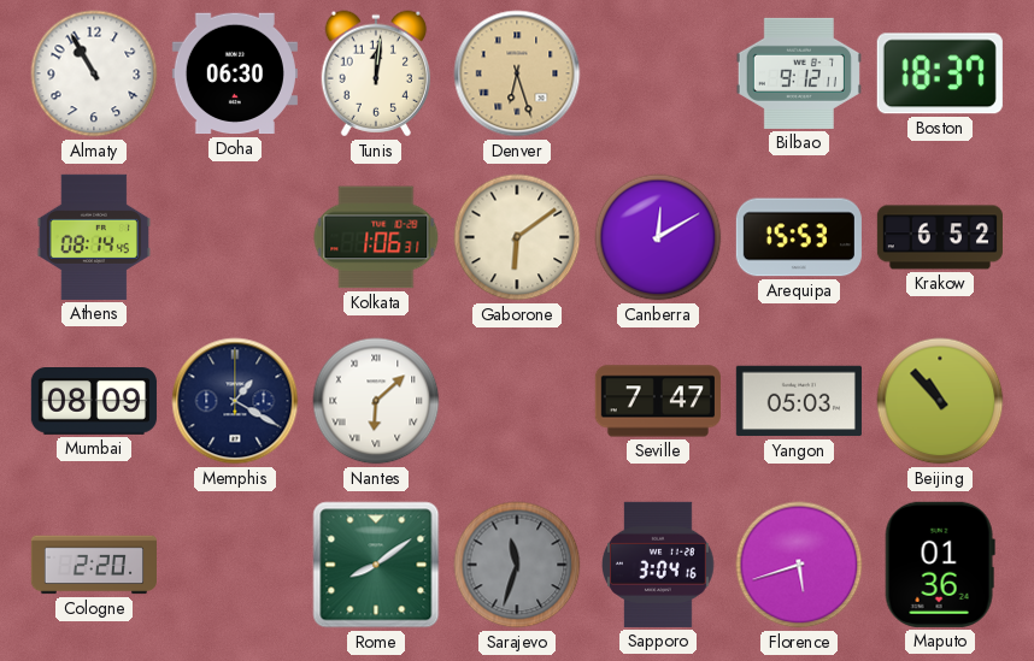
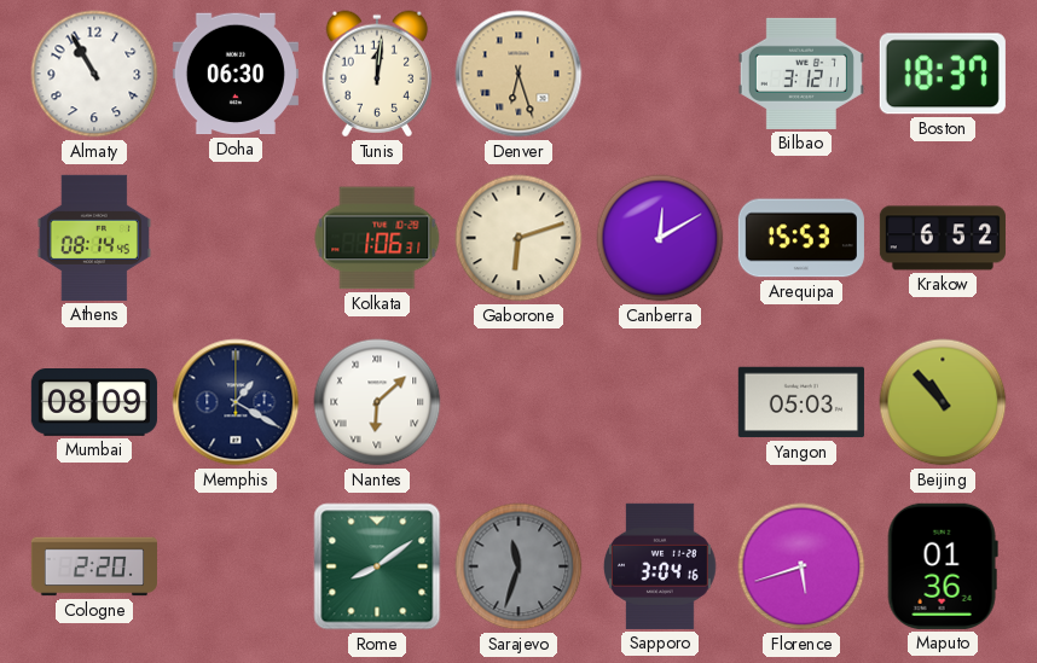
Bilbao: 9:12 -> 3:12
Gaborone: 6:09 -> 6:12
Seville: 7:47 -> none
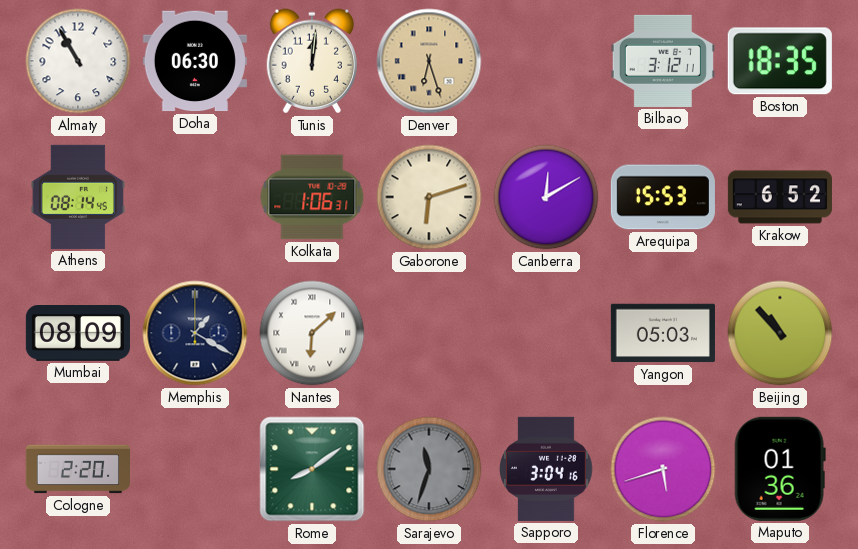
Boston: 18:37 -> 18:35
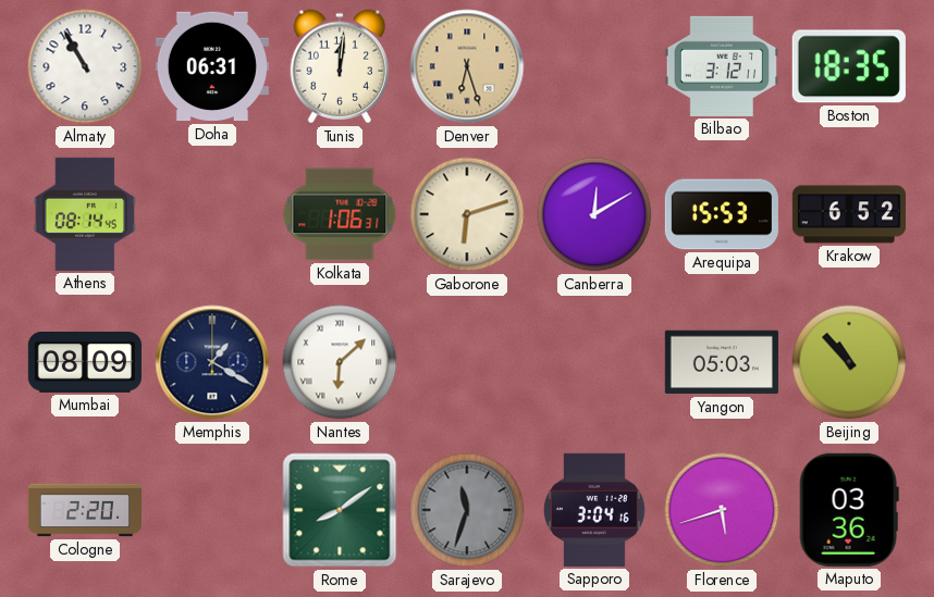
Doha: 06:30 -> 06:31
Maputo: 01:36 -> 03:36
